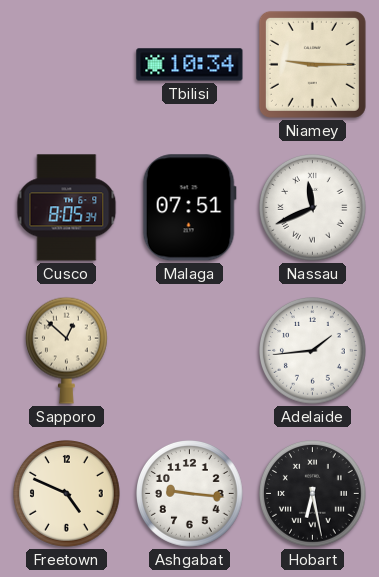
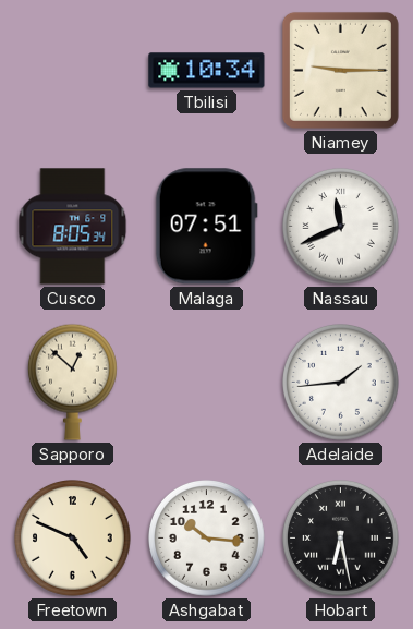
Ashgabat: 9:16 -> 10:16
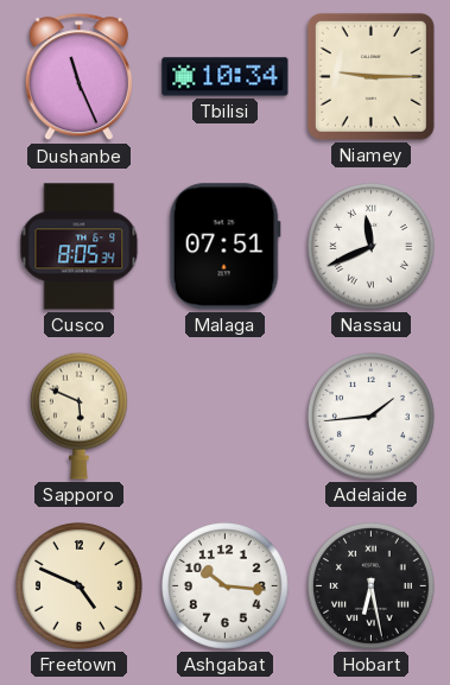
Dushanbe: none -> 11:26
Sapporo: 12:52 -> 5:49
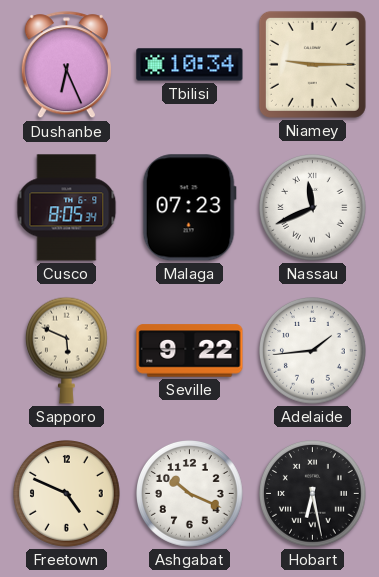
Dushanbe: 11:26 -> 6:26
Malaga: 07:51 -> 07:23
Seville: none -> 9:22
Ashgabat: 10:16 -> 10:19
